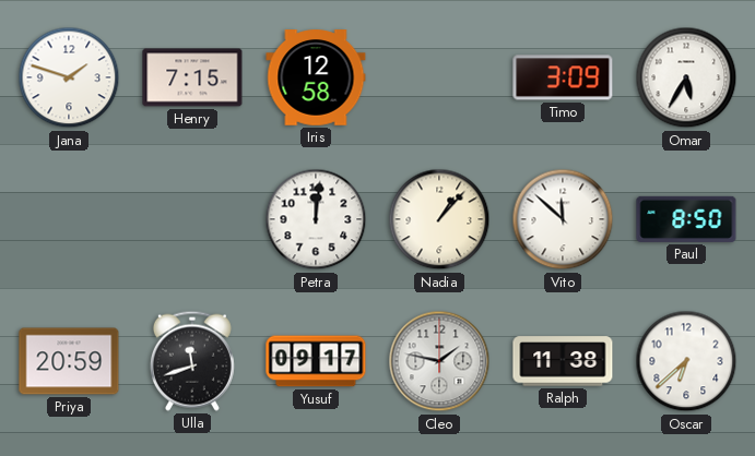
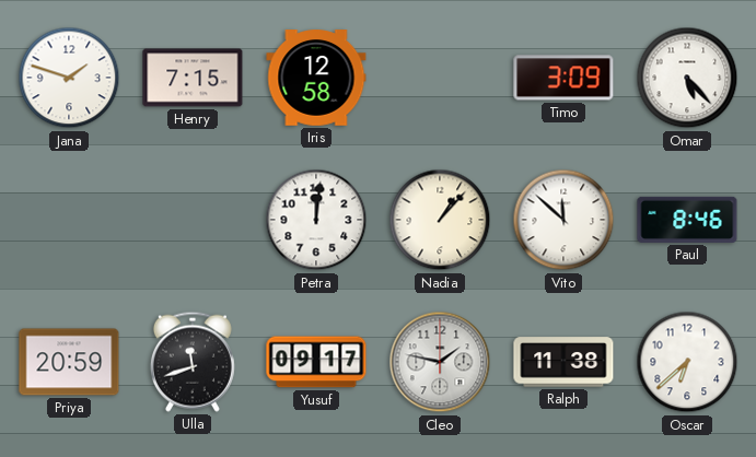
Omar: 5:35 -> 5:23
Paul: 8:50 -> 8:46
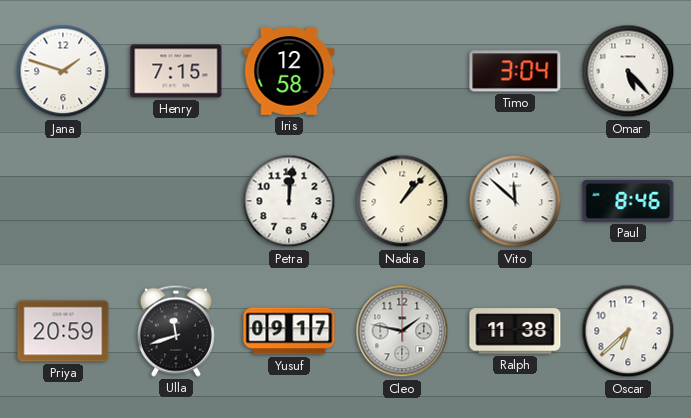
Timo: 3:09 -> 3:04
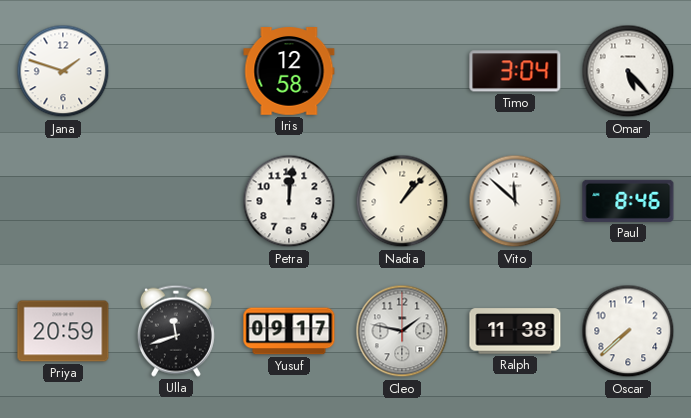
Henry: 7:15 -> none
Oscar: 6:38 -> 7:38
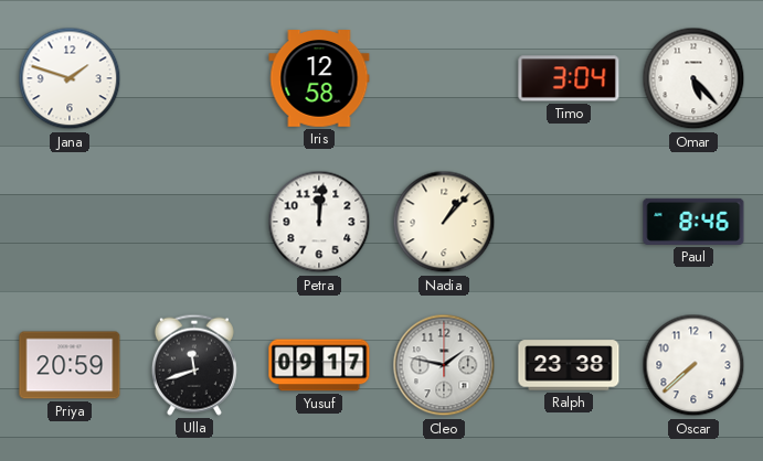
Vito: 11:52 -> none
Ralph: 11:38 -> 23:38
